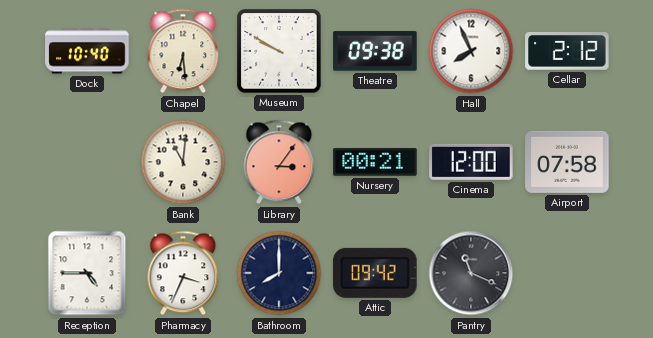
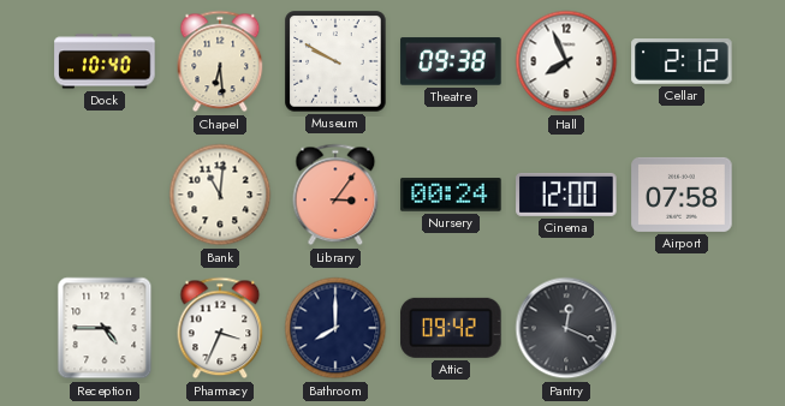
Nursery: 00:21 -> 00:24
Pantry: 11:19 -> 12:19
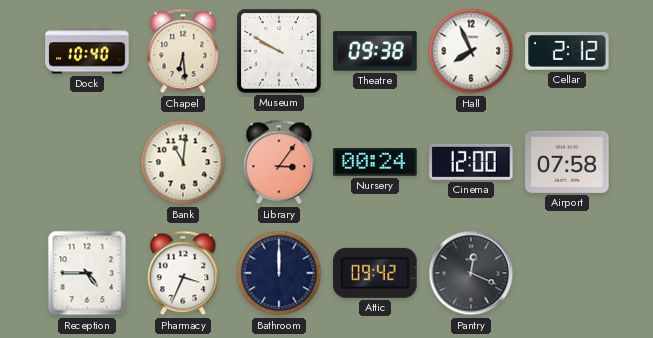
Bathroom: 8:00 -> 12:00
